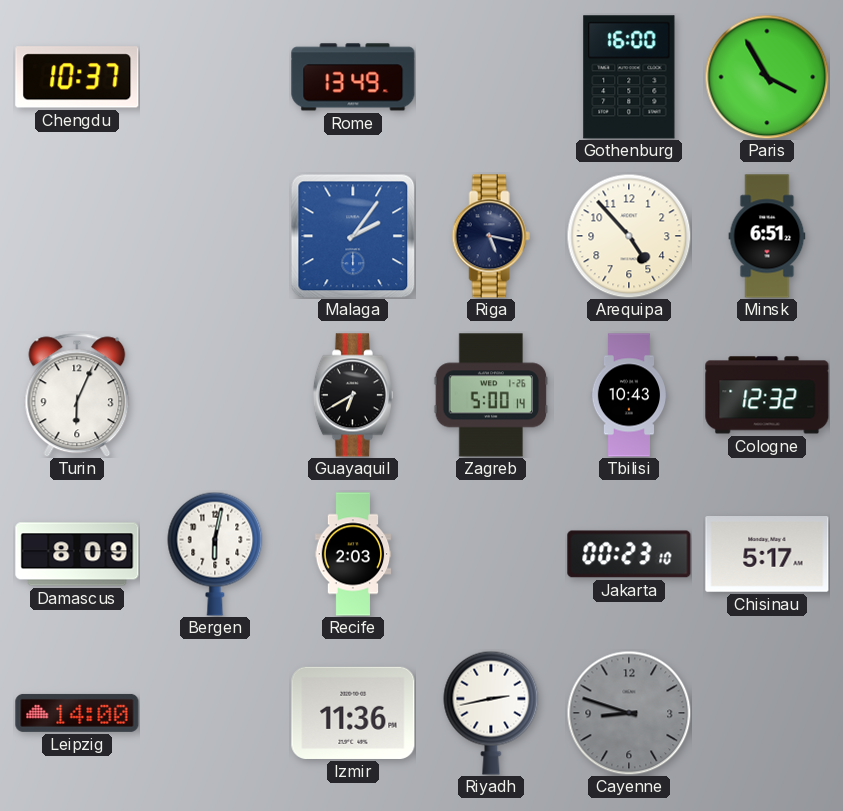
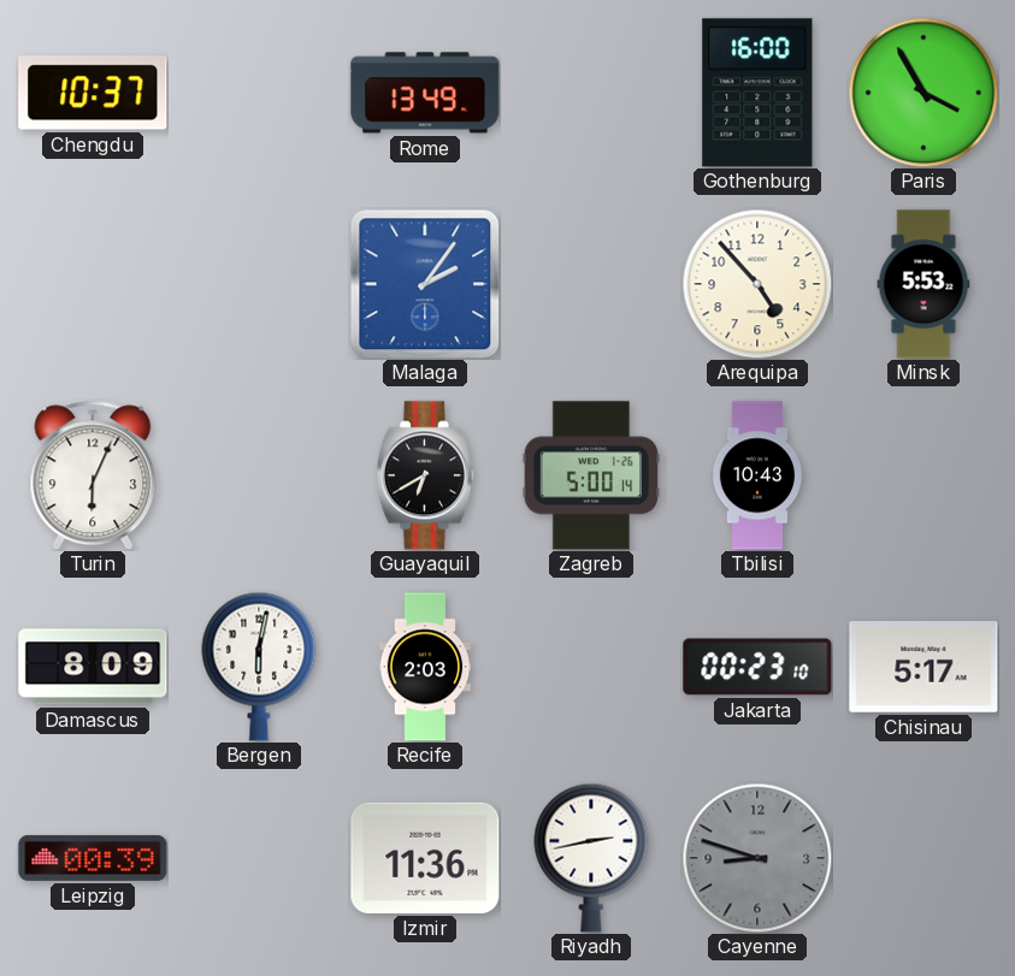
Riga: 5:17 -> none
Minsk: 6:51 -> 5:53
Cologne: 12:32 -> none
Leipzig: 14:00 -> 00:39
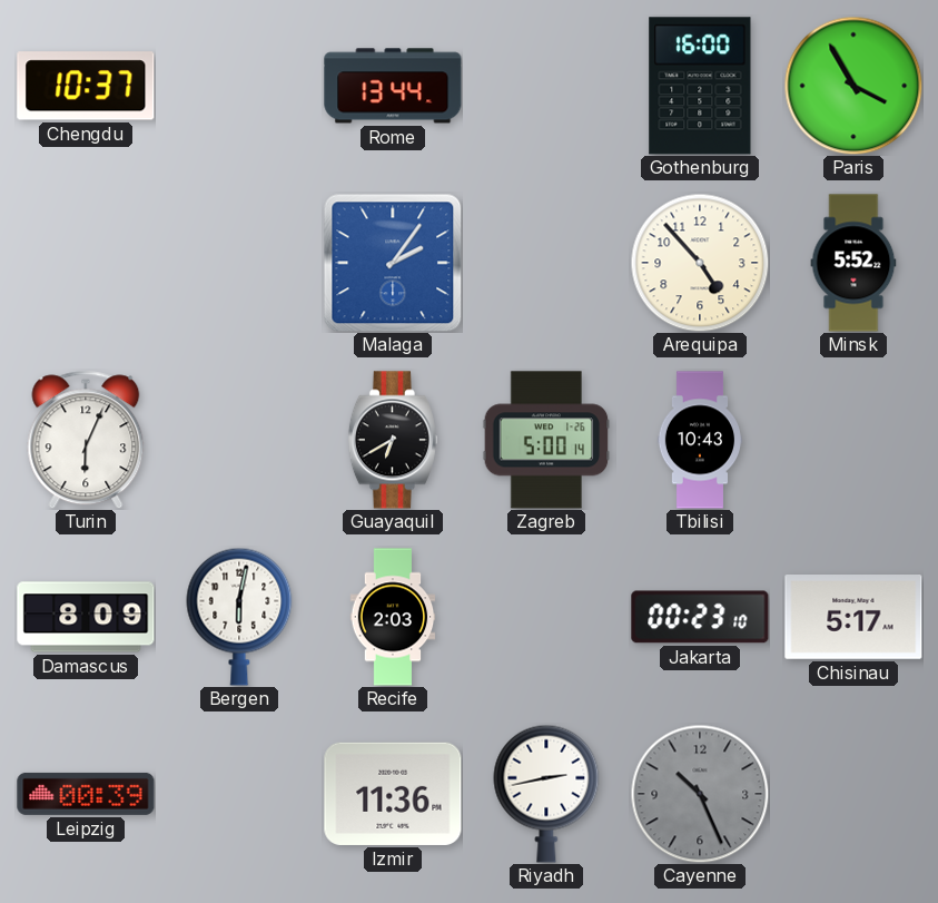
Rome: 13:49 -> 13:44
Minsk: 5:53 -> 5:52
Cayenne: 8:48 -> 10:26
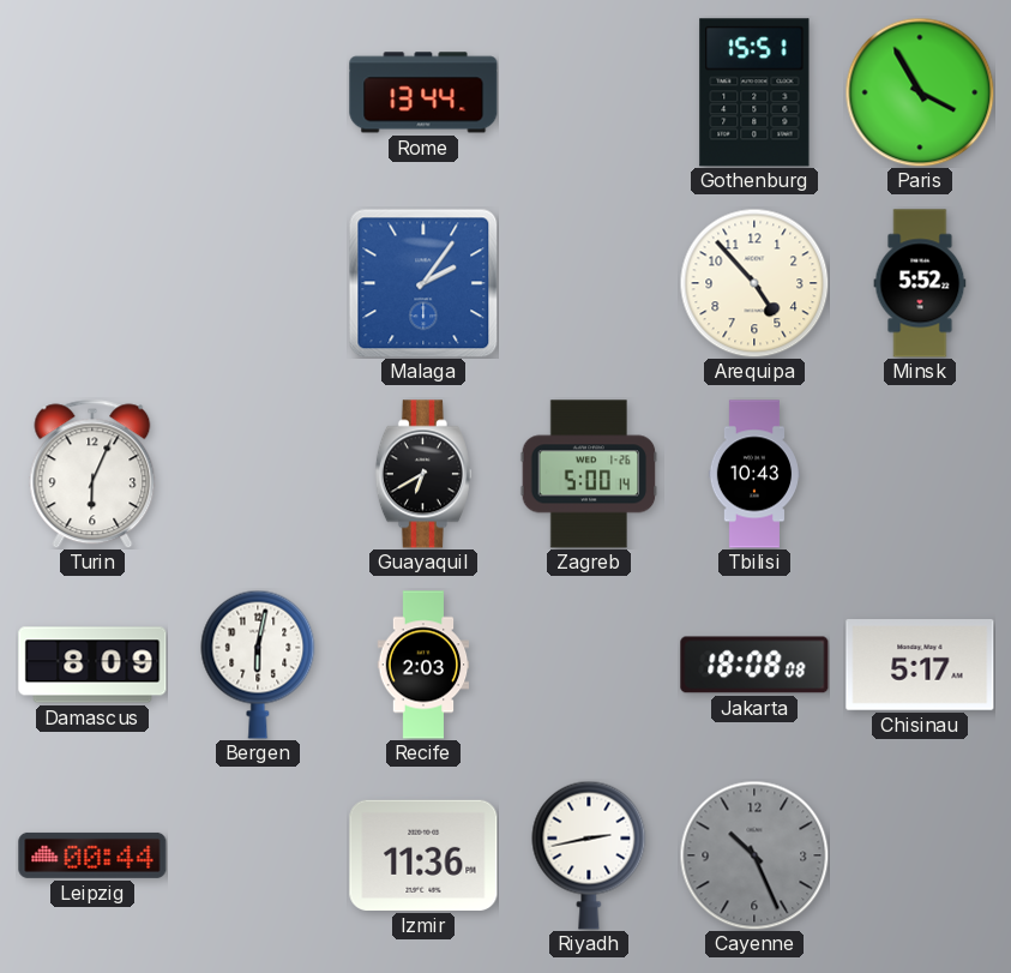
Chengdu: 10:37 -> none
Gothenburg: 16:00 -> 15:51
Jakarta: 00:23 -> 18:08
Leipzig: 00:39 -> 00:44
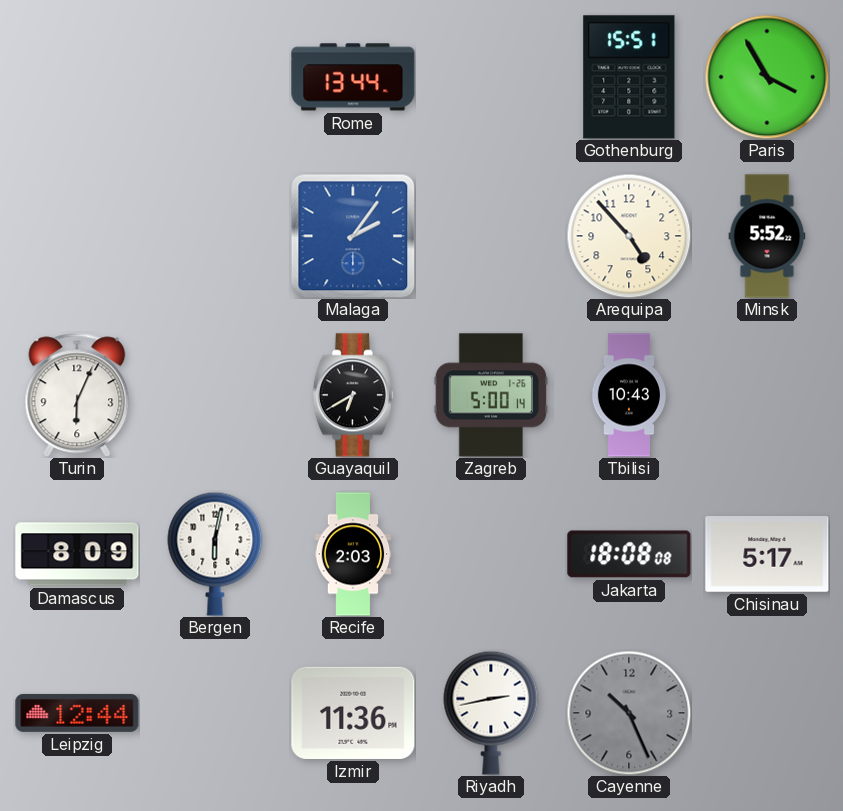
Leipzig: 00:44 -> 12:44
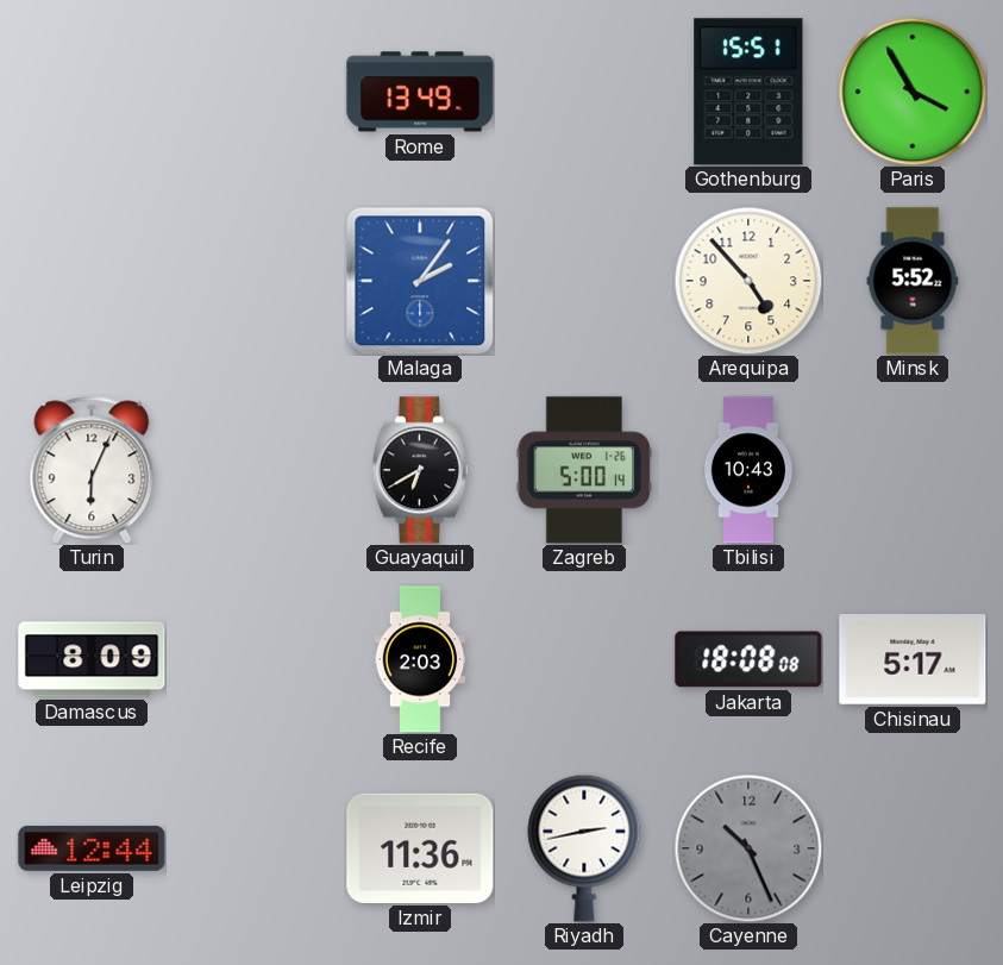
Rome: 13:44 -> 13:49
Bergen: 6:02 -> none
